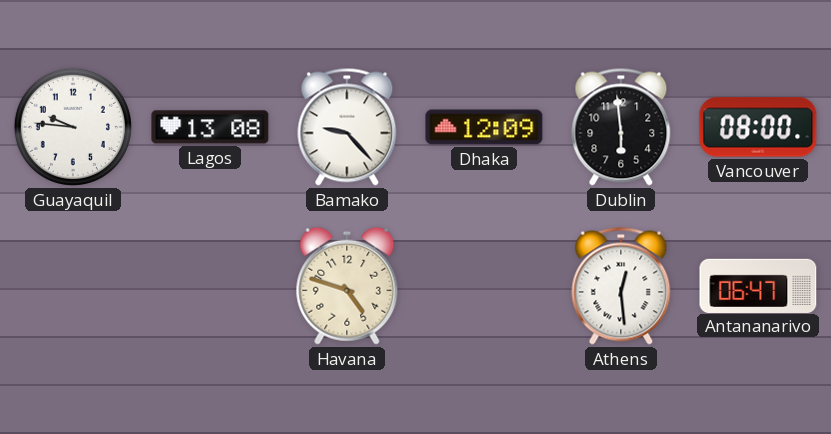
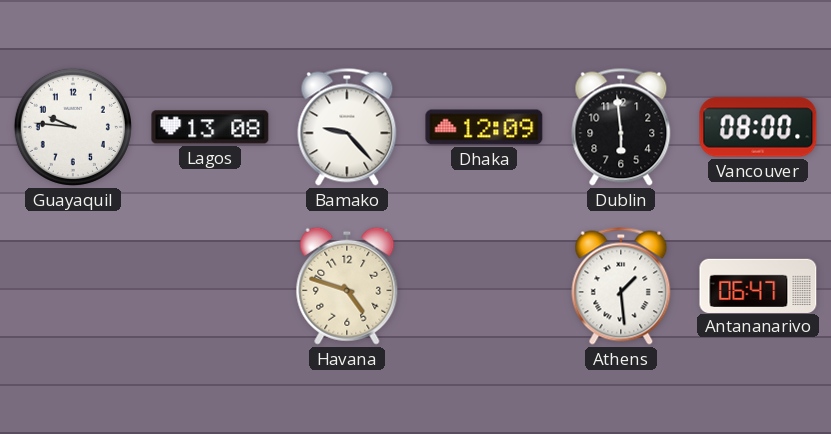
Athens: 12:29 -> 1:29
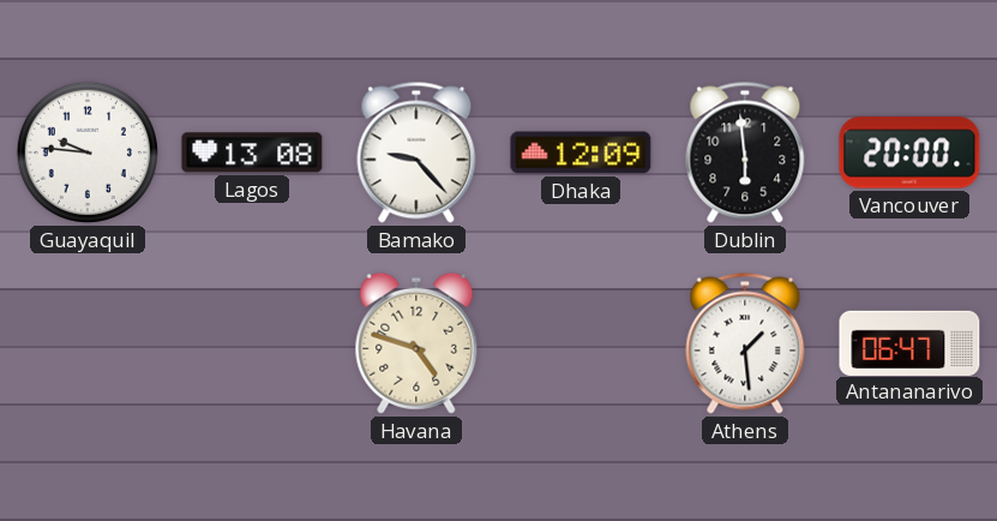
Vancouver: 08:00 -> 20:00
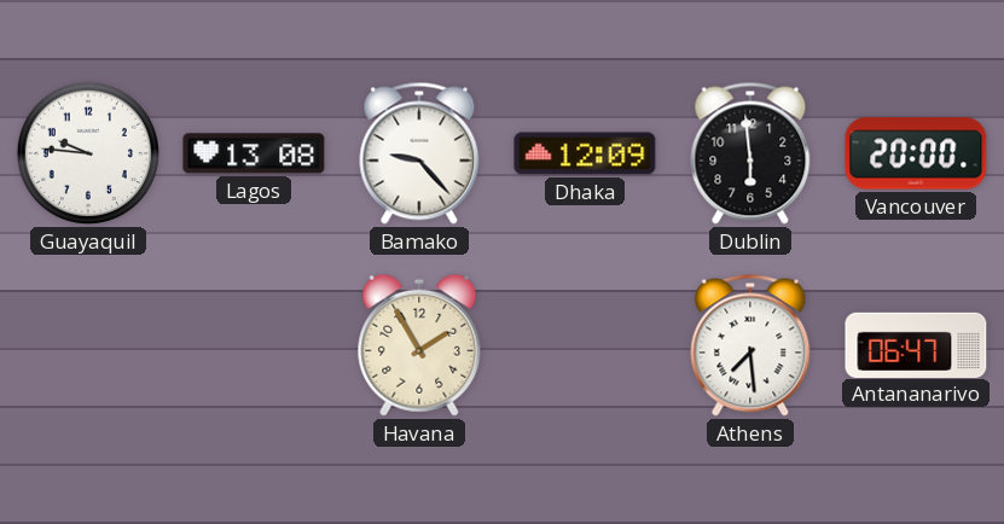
Havana: 4:48 -> 1:55
Athens: 1:29 -> 7:29
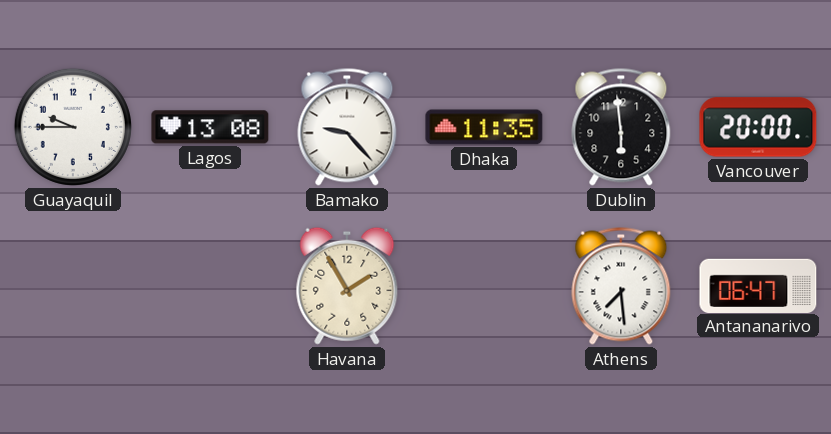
Guayaquil: 9:46 -> 9:45
Dhaka: 12:09 -> 11:35
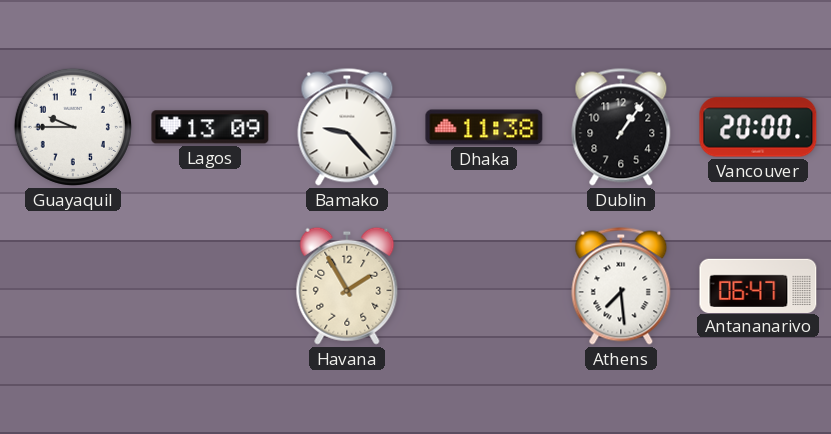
Lagos: 13:08 -> 13:09
Dhaka: 11:35 -> 11:38
Dublin: 5:59 -> 1:06
